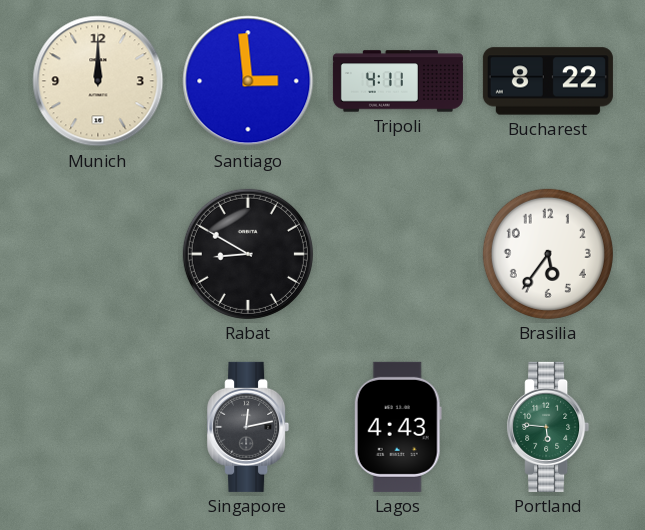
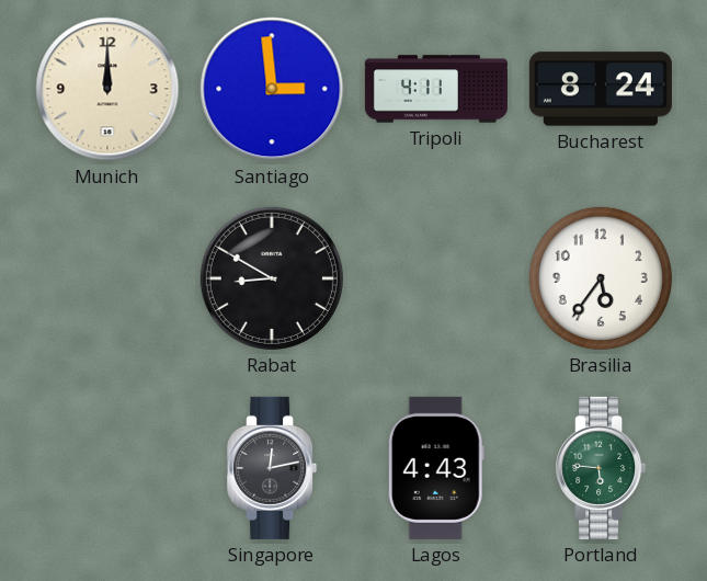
Bucharest: 8:22 -> 8:24
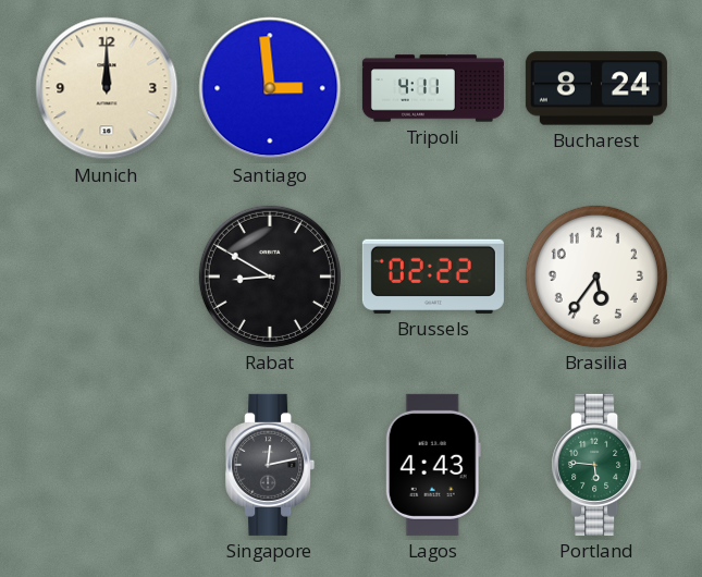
Brussels: none -> 02:22
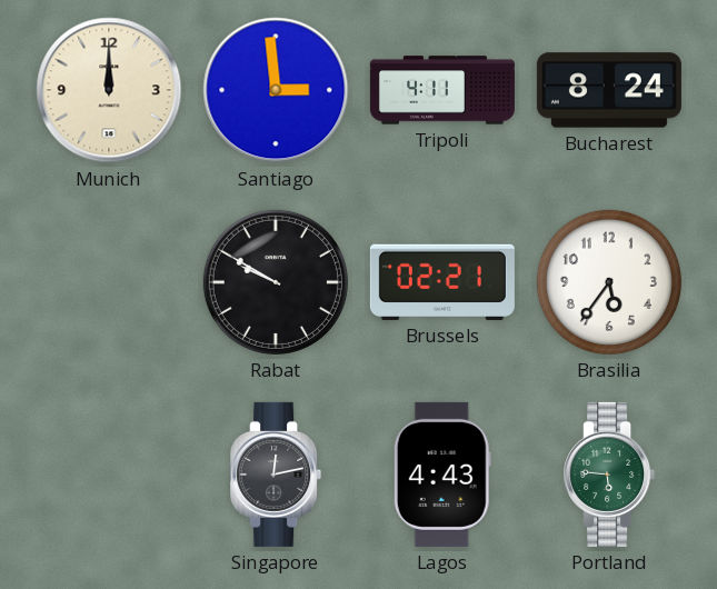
Rabat: 8:50 -> 9:50
Brussels: 02:22 -> 02:21
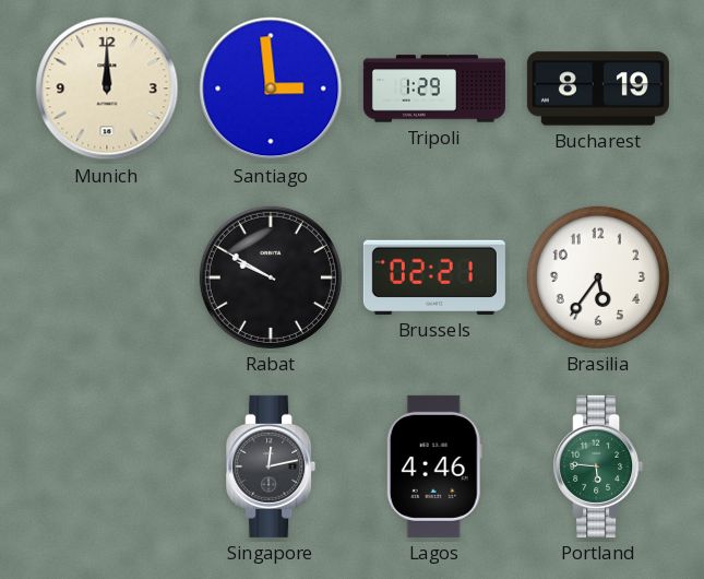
Tripoli: 4:11 -> 1:29
Bucharest: 8:24 -> 8:19
Lagos: 4:43 -> 4:46
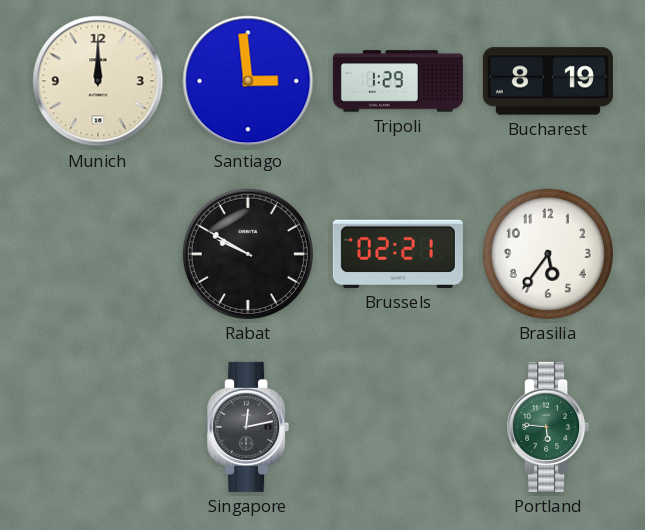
Lagos: 4:46 -> none
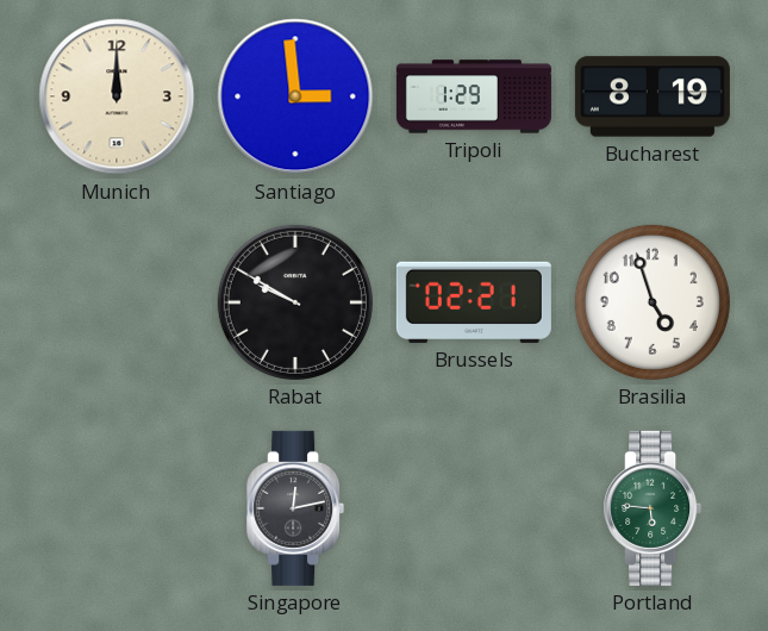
Brasilia: 5:36 -> 4:57
